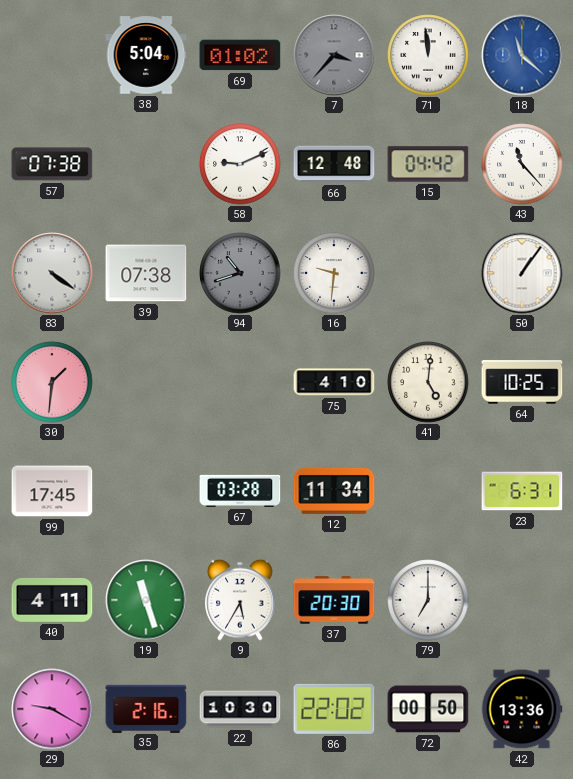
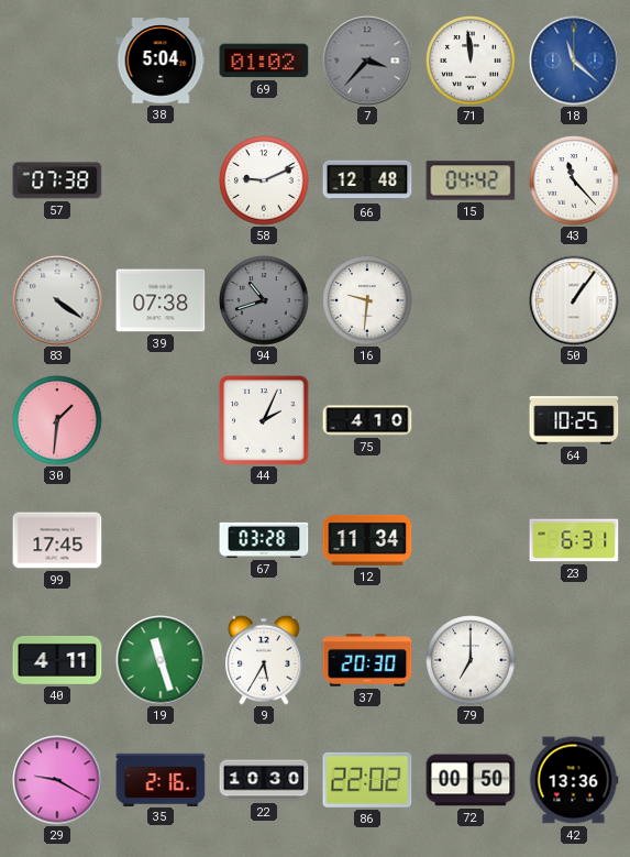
44: none -> 2:04
41: 5:01 -> none
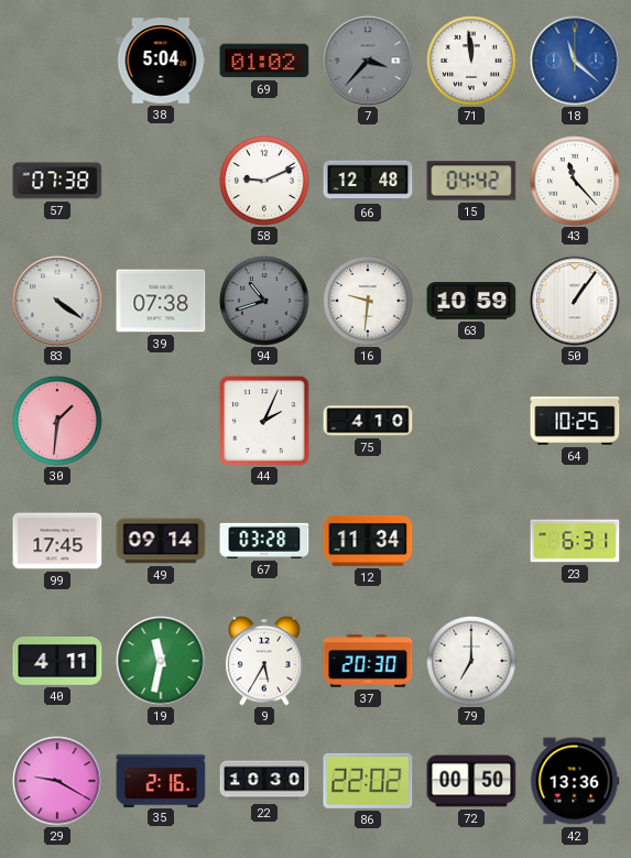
63: none -> 10:59
49: none -> 09:14
19: 11:27 -> 11:32
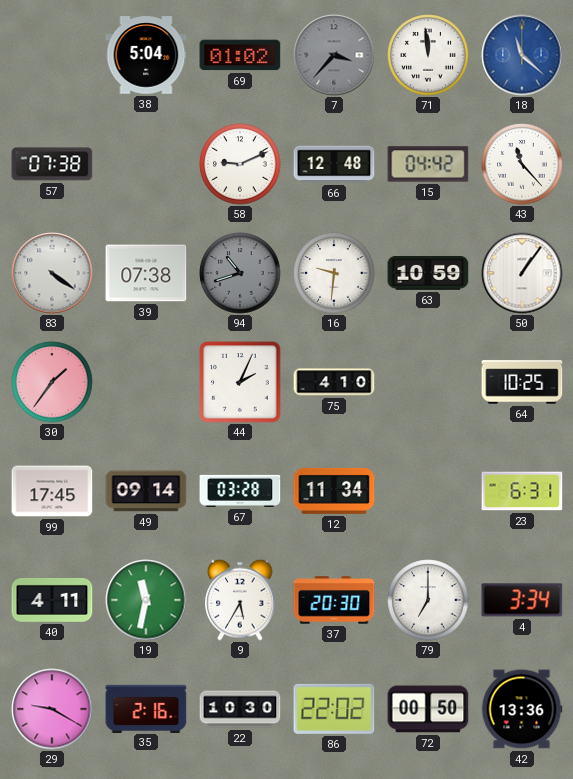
30: 1:31 -> 1:36
4: none -> 3:34
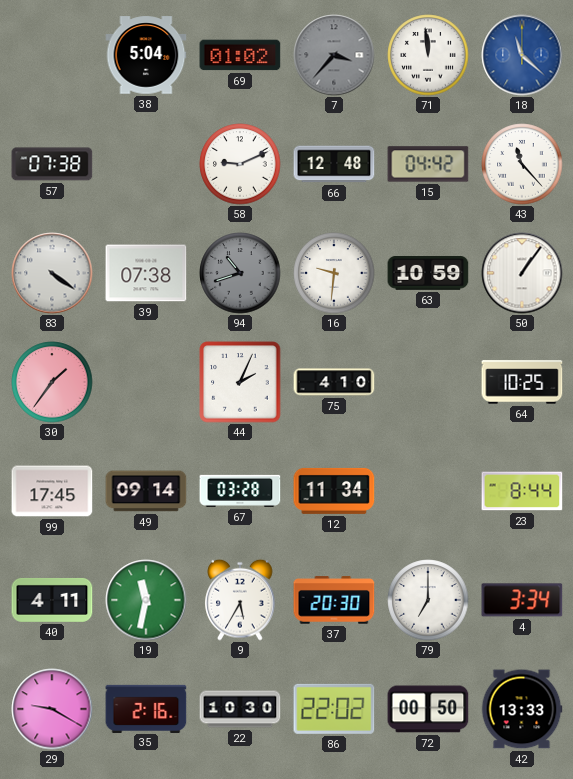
23: 6:31 -> 8:44
42: 13:36 -> 13:33
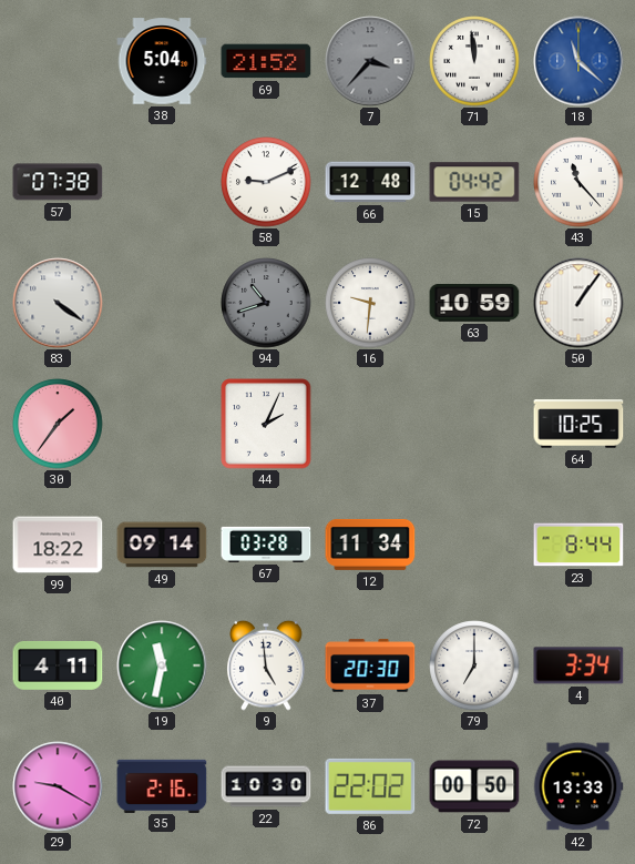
69: 01:02 -> 21:52
39: 07:38 -> none
75: 4:10 -> none
99: 17:45 -> 18:22
9: 5:35 -> 4:59
